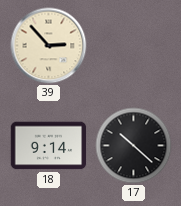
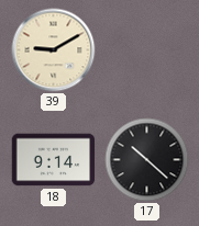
39: 2:53 -> 9:10
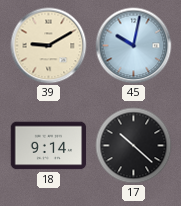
45: none -> 10:02
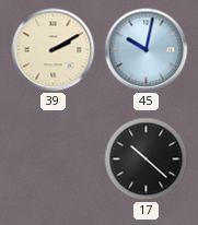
39: 9:10 -> 2:10
18: 9:14 -> none
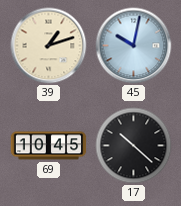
39: 2:10 -> 1:12
69: none -> 10:45
